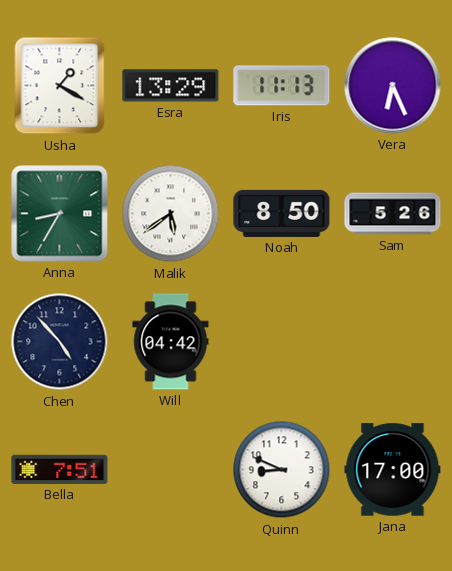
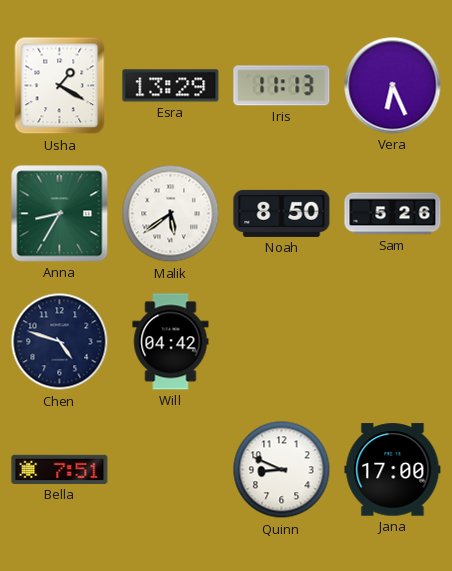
Chen: 4:53 -> 4:48
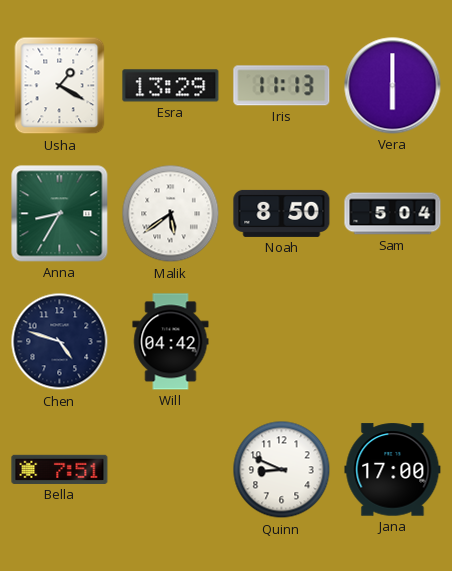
Vera: 6:26 -> 6:00
Sam: 5:26 -> 5:04
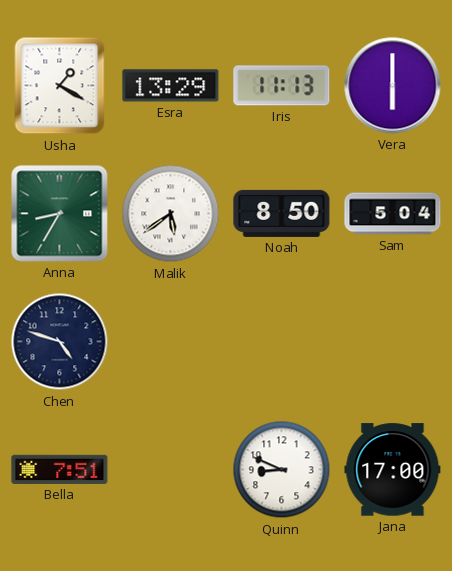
Will: 04:42 -> none
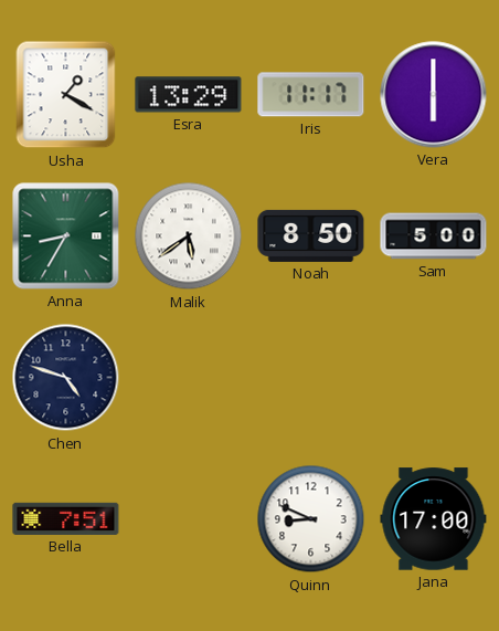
Iris: 11:13 -> 11:17
Sam: 5:04 -> 5:00
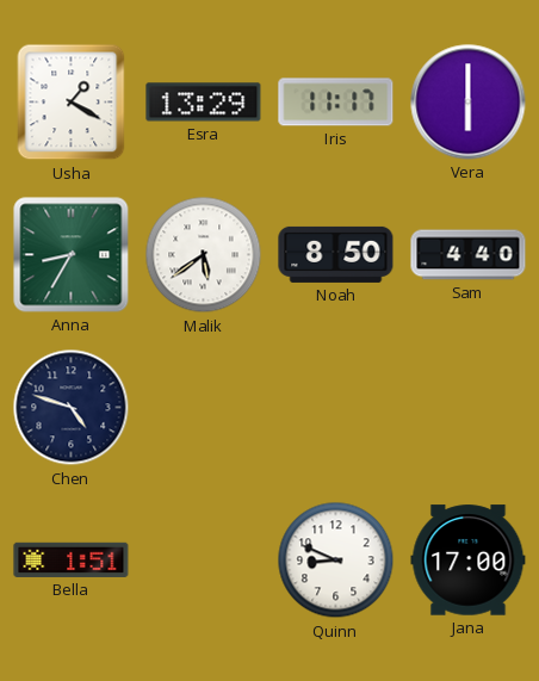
Sam: 5:00 -> 4:40
Bella: 7:51 -> 1:51
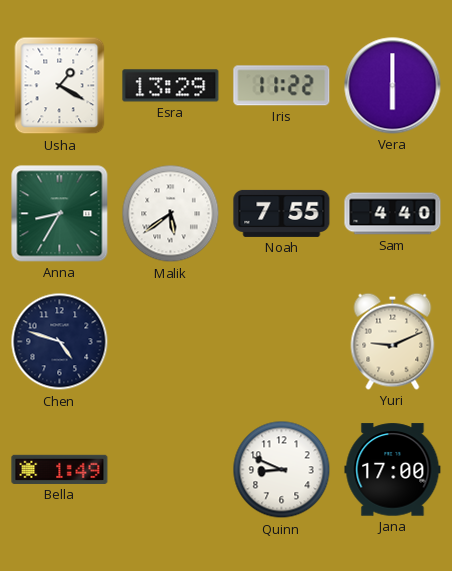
Iris: 11:17 -> 11:22
Noah: 8:50 -> 7:55
Yuri: none -> 9:11
Bella: 1:51 -> 1:49
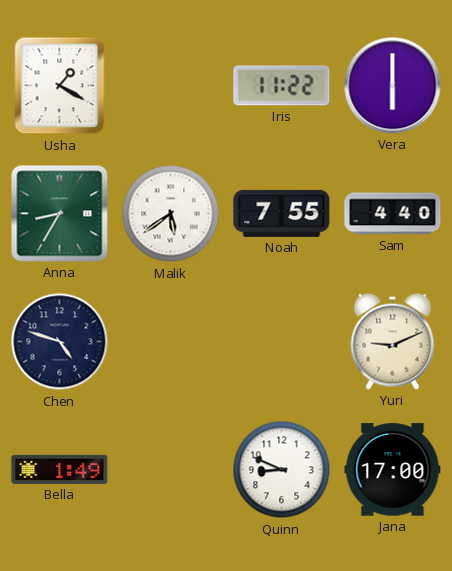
Esra: 13:29 -> none
